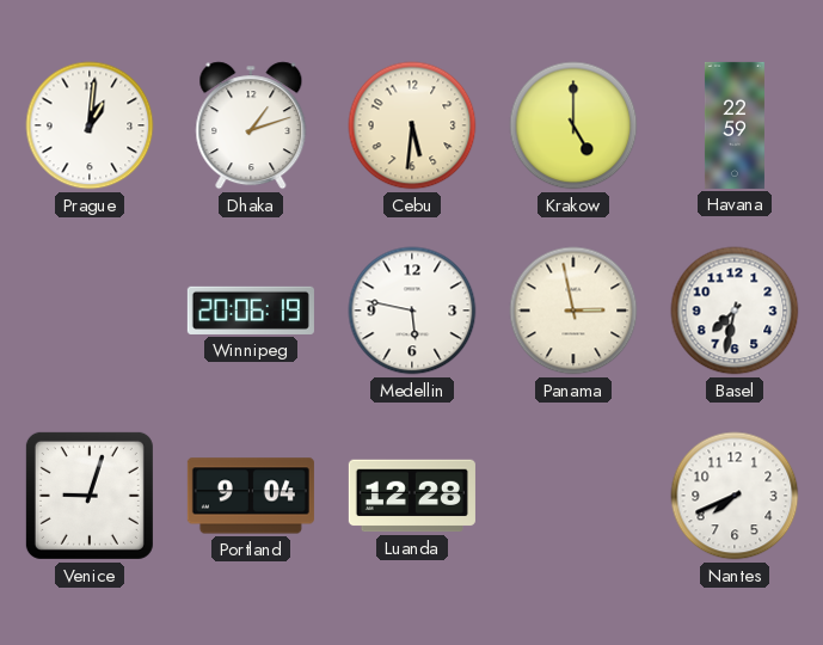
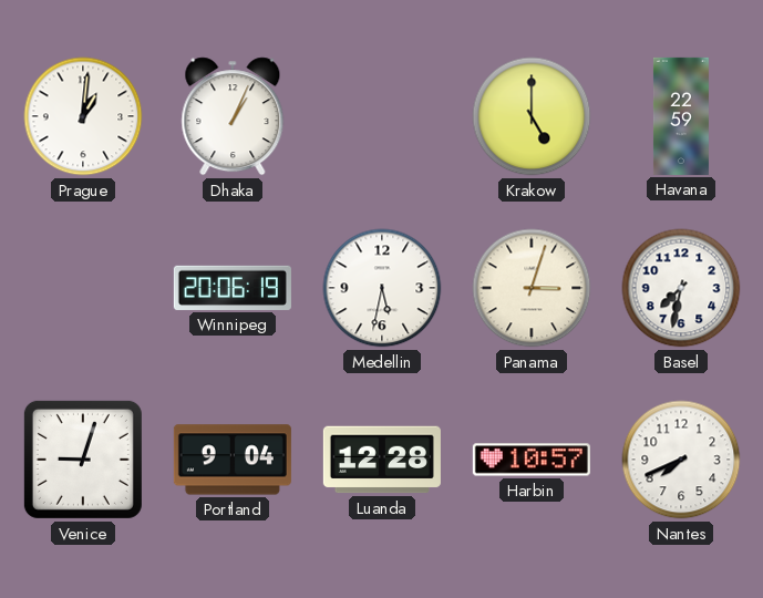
Dhaka: 1:12 -> 1:04
Cebu: 5:31 -> none
Medellin: 5:47 -> 5:32
Panama: 2:58 -> 3:03
Harbin: none -> 10:57
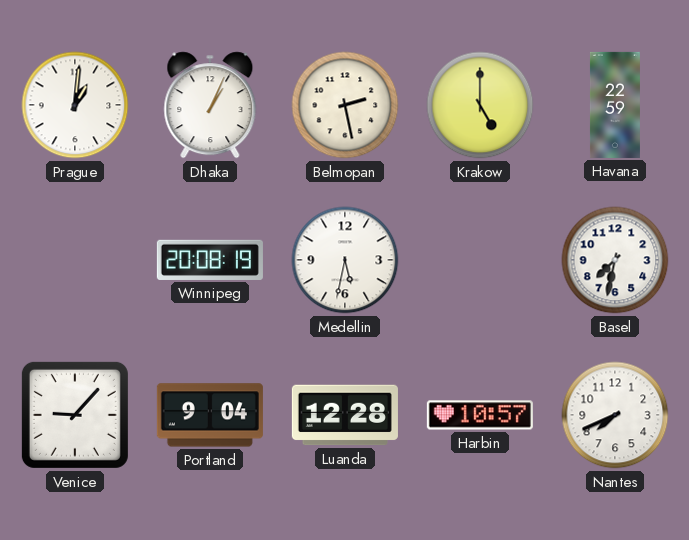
Belmopan: none -> 2:28
Winnipeg: 20:06 -> 20:08
Panama: 3:03 -> none
Venice: 9:03 -> 9:07
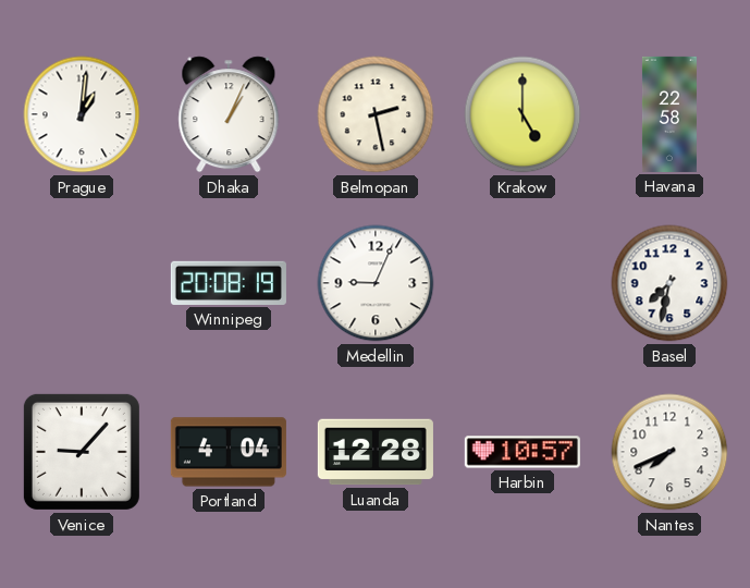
Havana: 22:59 -> 22:58
Medellin: 5:32 -> 9:04
Portland: 9:04 -> 4:04
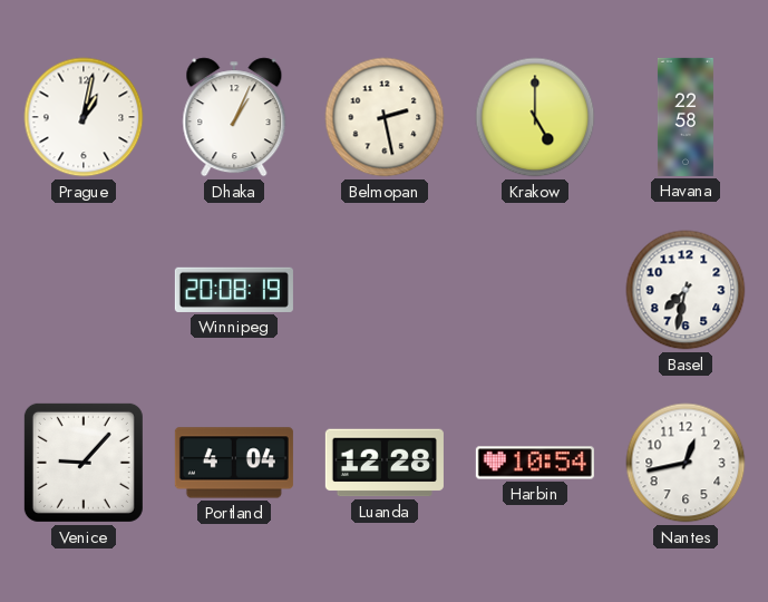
Prague: 1:01 -> 1:02
Medellin: 9:04 -> none
Harbin: 10:57 -> 10:54
Nantes: 7:41 -> 12:43
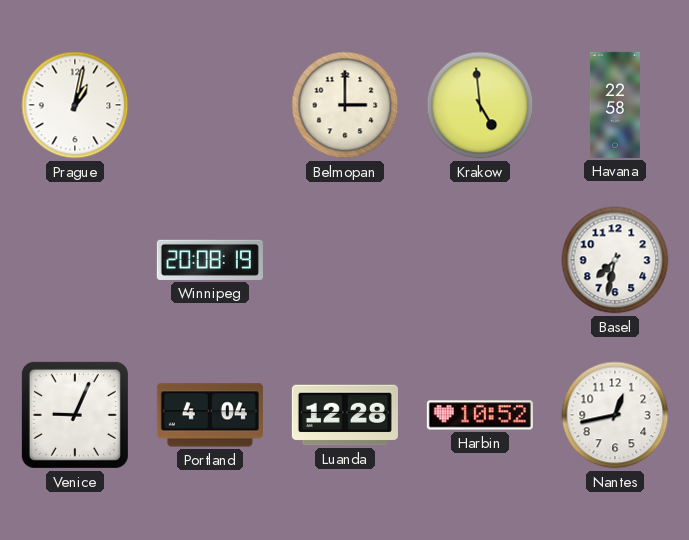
Dhaka: 1:04 -> none
Belmopan: 2:28 -> 3:00
Krakow: 5:00 -> 4:59
Venice: 9:07 -> 9:04
Harbin: 10:54 -> 10:52
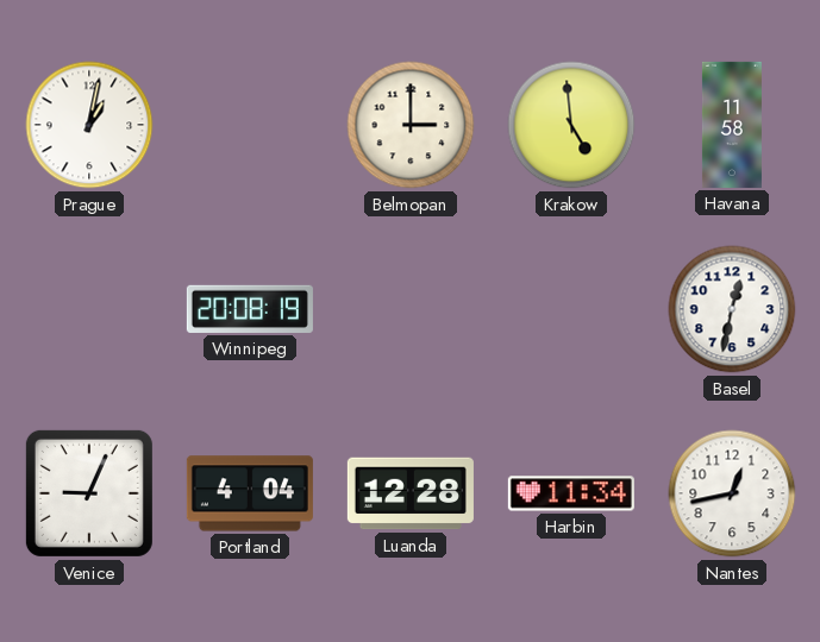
Havana: 22:58 -> 11:58
Basel: 7:32 -> 12:32
Harbin: 10:52 -> 11:34
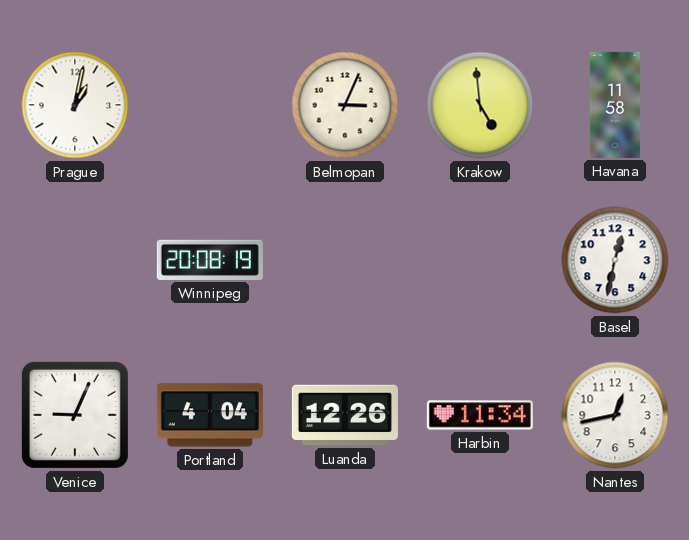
Belmopan: 3:00 -> 3:04
Luanda: 12:28 -> 12:26
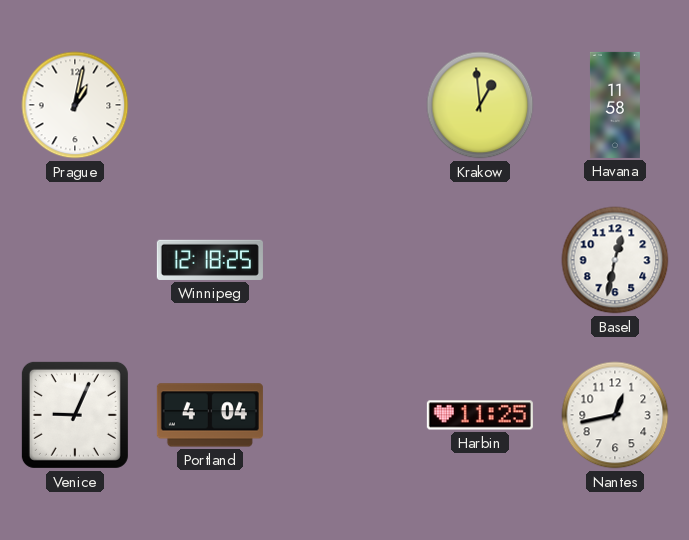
Belmopan: 3:04 -> none
Krakow: 4:59 -> 12:59
Winnipeg: 20:08 -> 12:18
Luanda: 12:26 -> none
Harbin: 11:34 -> 11:25
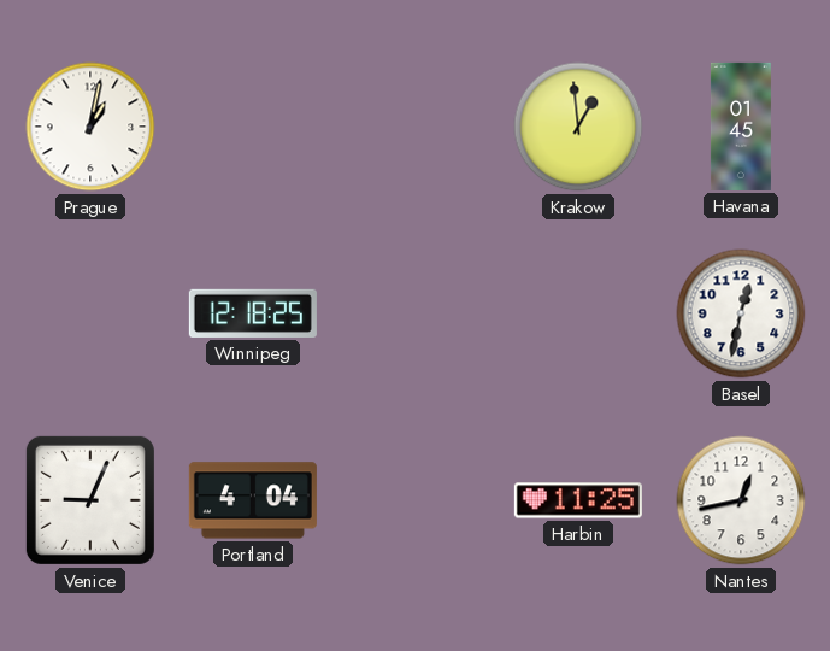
Havana: 11:58 -> 01:45
